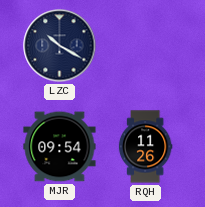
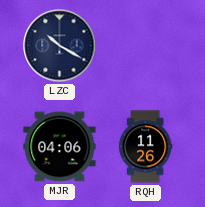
MJR: 09:54 -> 04:06
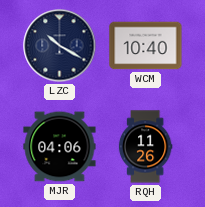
WCM: none -> 10:40
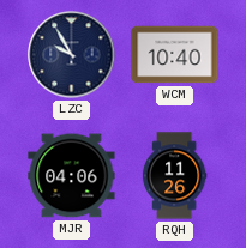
LZC: 10:20 -> 9:55
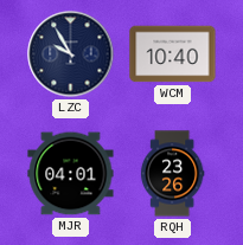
MJR: 04:06 -> 04:01
RQH: 11:26 -> 23:26
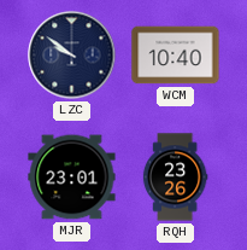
LZC: 9:55 -> 9:51
MJR: 04:01 -> 23:01
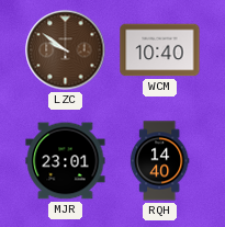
LZC dial: navy -> brown
RQH: 23:26 -> 14:40
